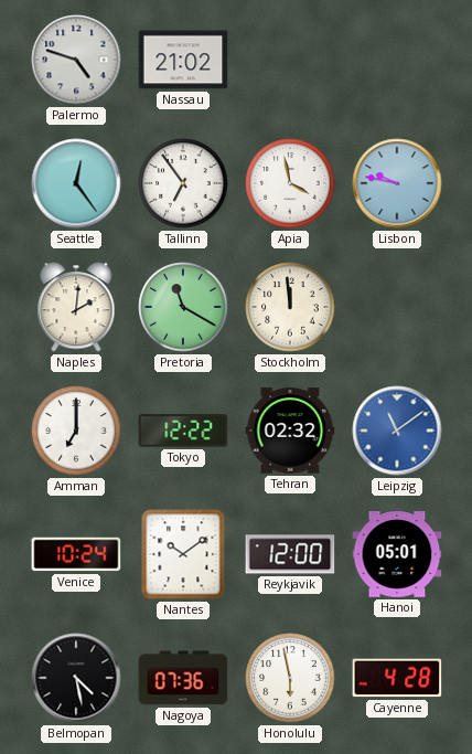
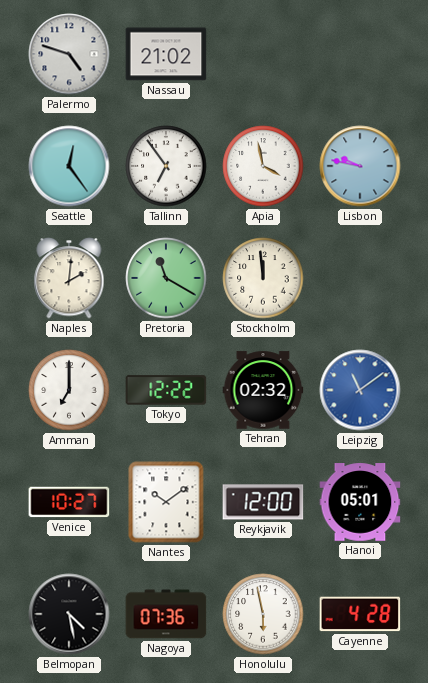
Venice: 10:24 -> 10:27
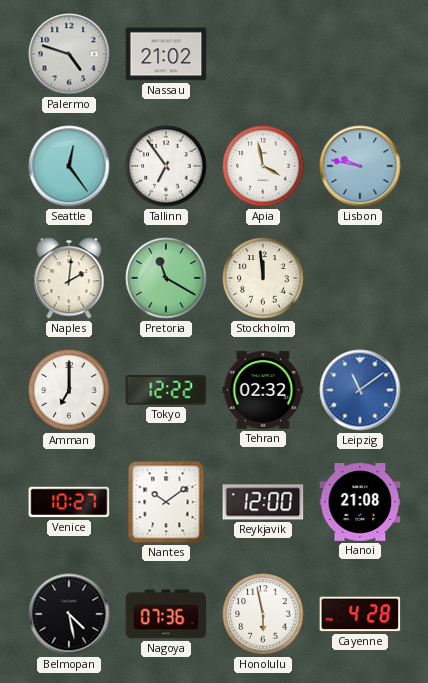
Hanoi: 05:01 -> 21:08
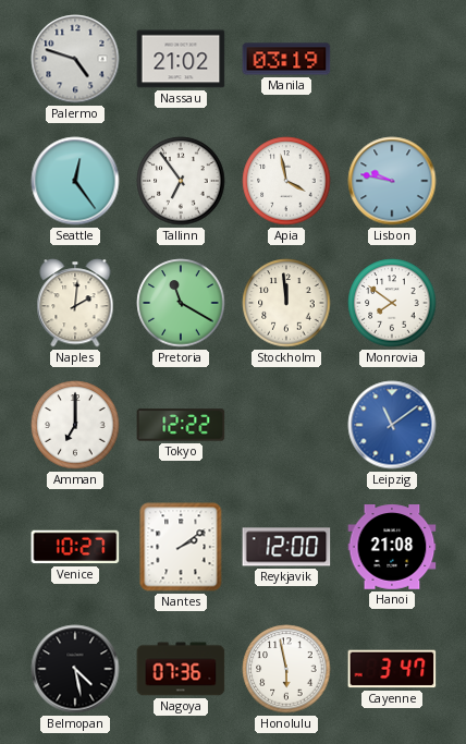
Manila: none -> 03:19
Monrovia: none -> 7:51
Tehran: 02:32 -> none
Nantes: 10:09 -> 2:09
Cayenne: 4:28 -> 3:47
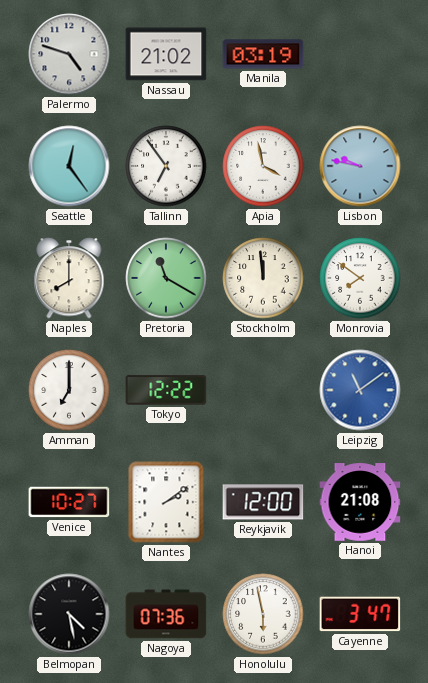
Naples: 2:01 -> 8:00
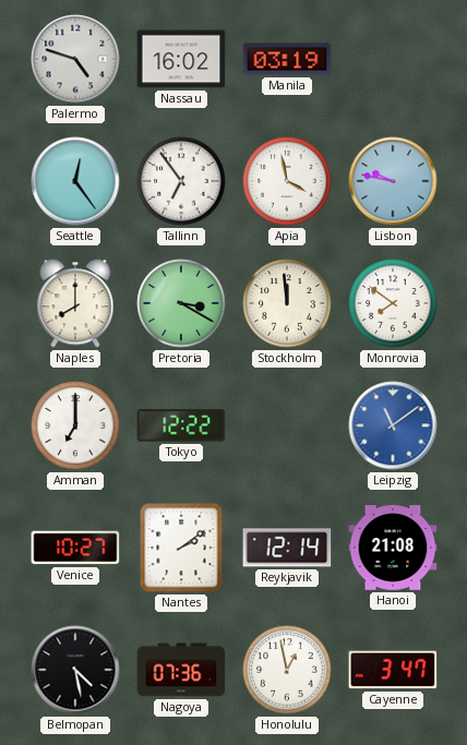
Nassau: 21:02 -> 16:02
Pretoria: 11:20 -> 3:20
Reykjavik: 12:00 -> 12:14
Honolulu: 5:58 -> 12:58
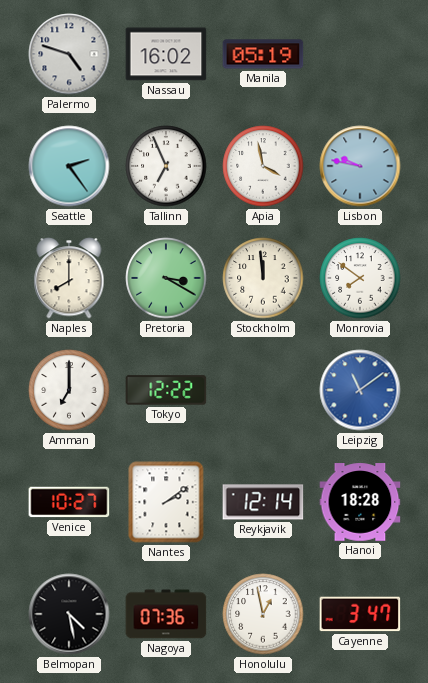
Manila: 03:19 -> 05:19
Seattle: 12:24 -> 2:24
Tallinn: 6:54 -> 6:56
Hanoi: 21:08 -> 18:28
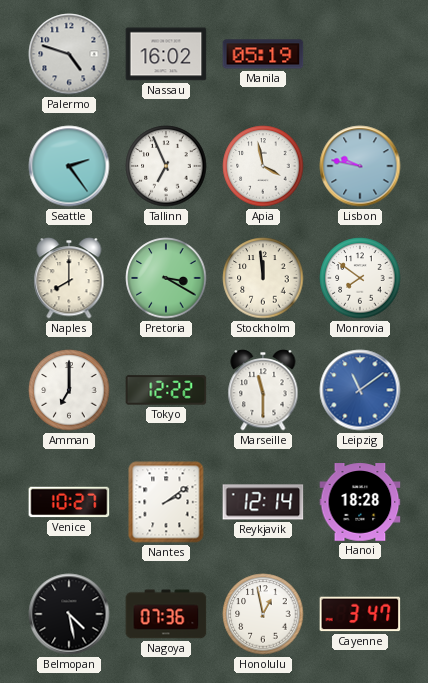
Marseille: none -> 11:30
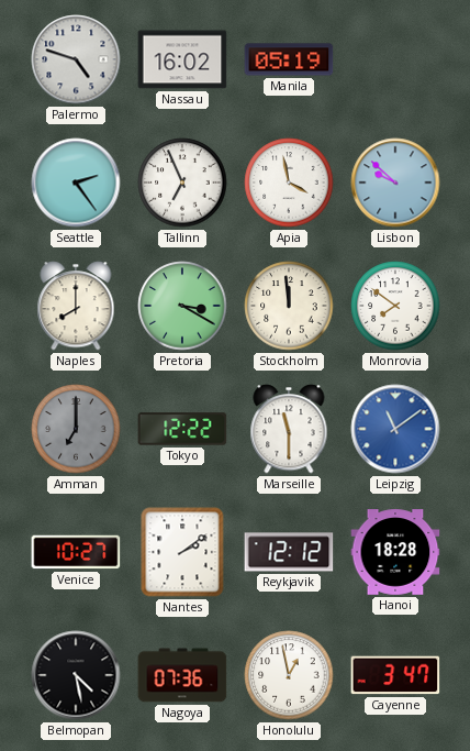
Lisbon: 9:47 -> 9:52
Amman dial: white -> grey
Reykjavik: 12:14 -> 12:12
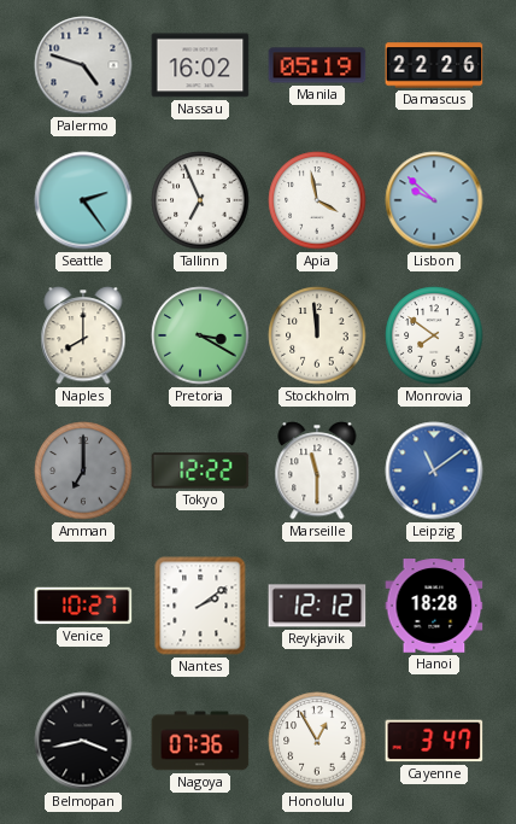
Damascus: none -> 22:26
Belmopan: 4:28 -> 3:43
Honolulu: 12:58 -> 12:55
